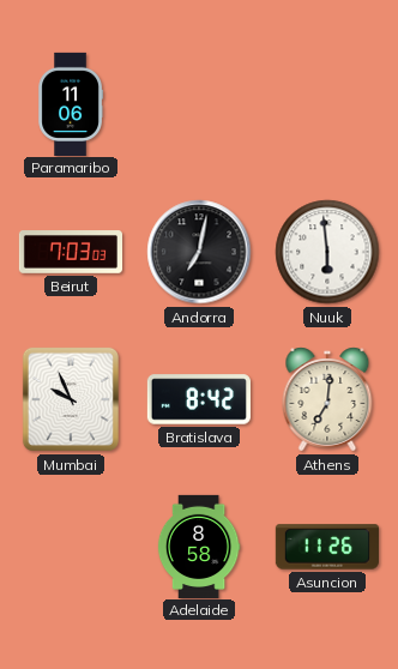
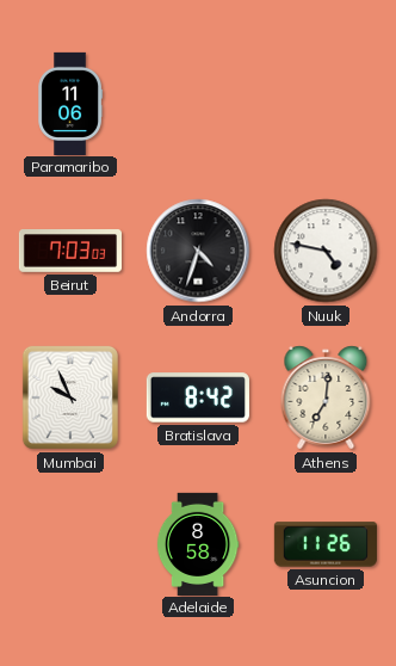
Andorra: 7:02 -> 4:33
Nuuk: 5:59 -> 4:47
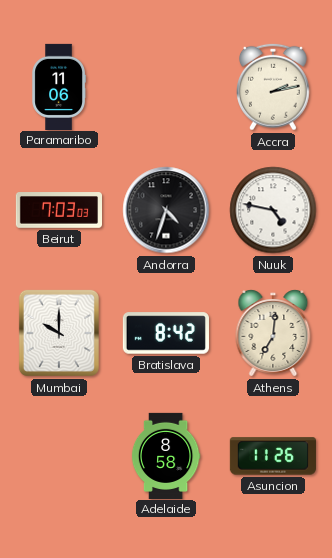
Accra: none -> 2:13
Mumbai: 9:56 -> 10:00
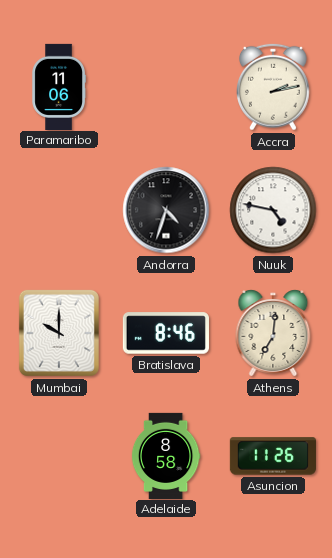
Beirut: 7:03 -> none
Bratislava: 8:42 -> 8:46
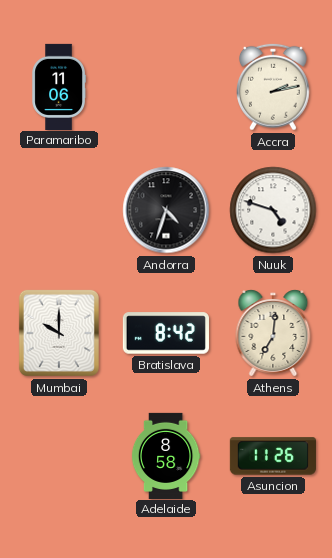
Nuuk: 4:47 -> 4:48
Bratislava: 8:46 -> 8:42
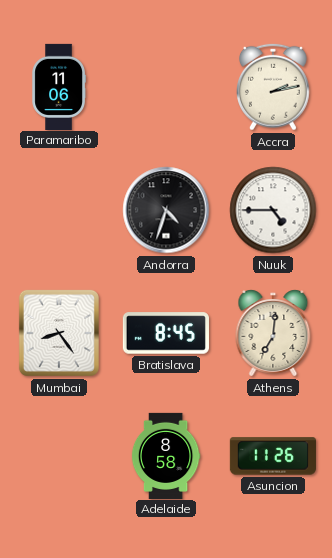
Nuuk: 4:48 -> 4:45
Mumbai: 10:00 -> 8:24
Bratislava: 8:42 -> 8:45
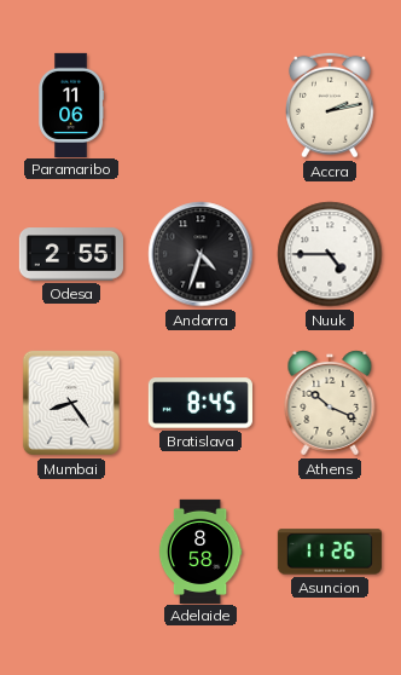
Odesa: none -> 2:55
Athens: 7:01 -> 10:19
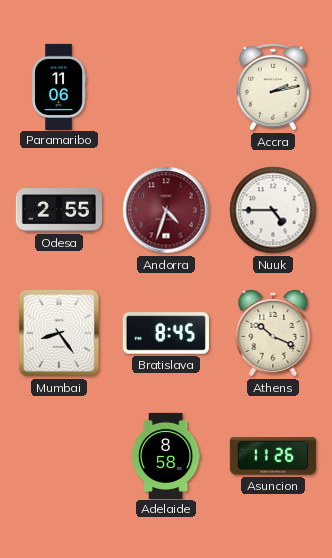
Andorra dial: black -> burgundy
